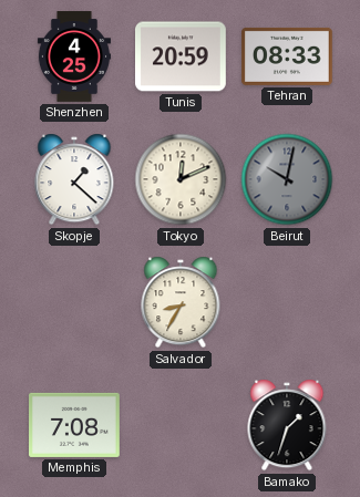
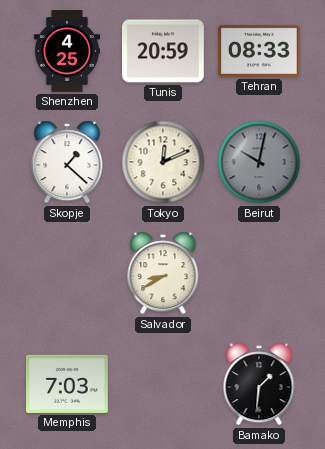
Salvador: 8:35 -> 8:40
Memphis: 7:08 -> 7:03
Bamako: 1:33 -> 1:31
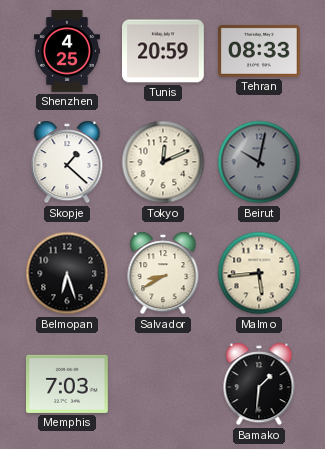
Belmopan: none -> 6:27
Malmo: none -> 5:44
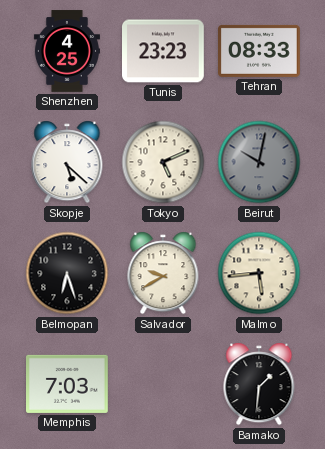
Tunis: 20:59 -> 23:23
Skopje: 1:22 -> 5:22
Tokyo: 12:11 -> 5:11
Salvador: 8:40 -> 9:40
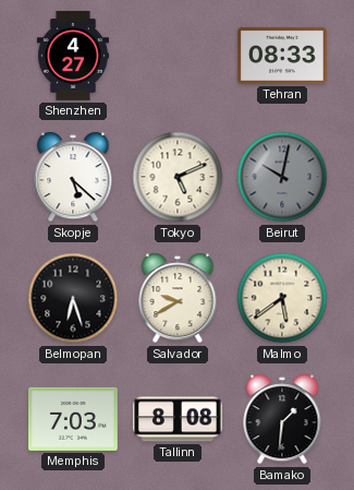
Shenzhen: 4:25 -> 4:27
Tunis: 23:23 -> none
Malmo: 5:44 -> 5:39
Tallinn: none -> 8:08
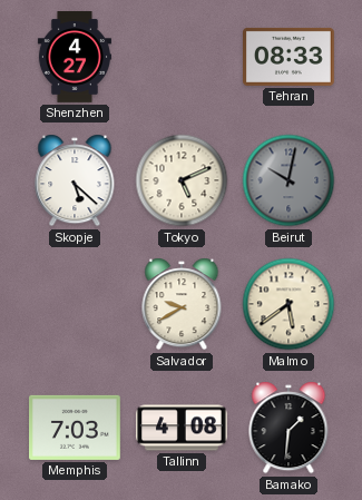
Belmopan: 6:27 -> none
Tallinn: 8:08 -> 4:08
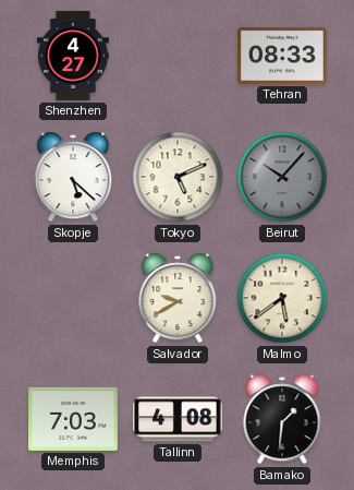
Beirut: 10:02 -> 10:07
